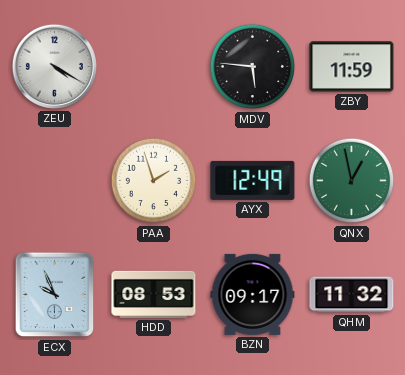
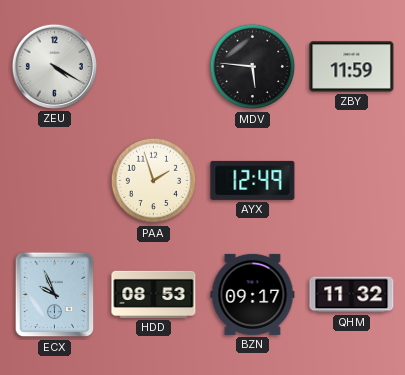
QNX: 12:58 -> none
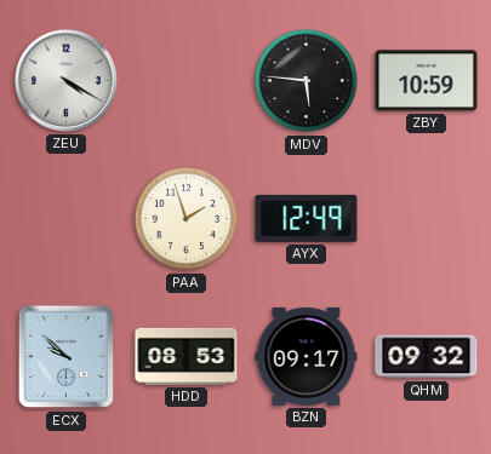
ZBY: 11:59 -> 10:59
ECX: 9:56 -> 9:52
QHM: 11:32 -> 09:32
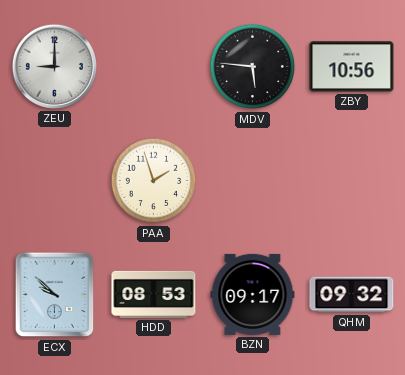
ZEU: 4:20 -> 9:00
ZBY: 10:59 -> 10:56
AYX: 12:49 -> none
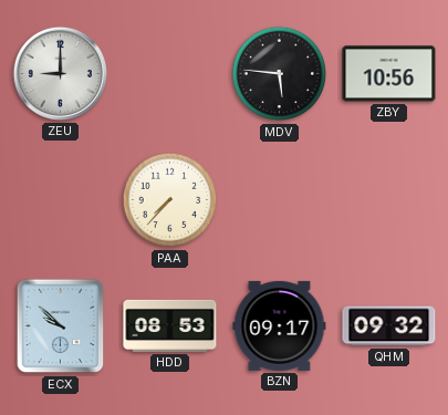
PAA: 1:57 -> 7:37
